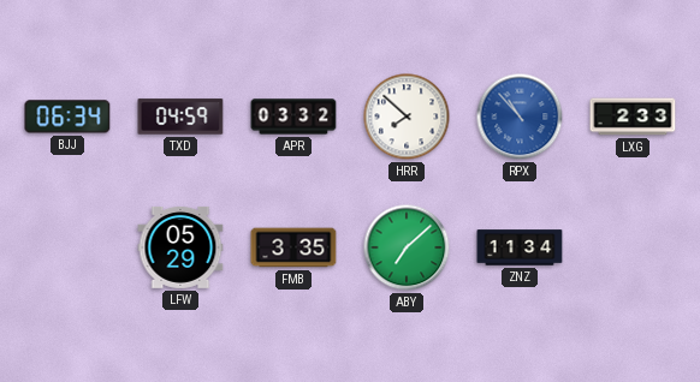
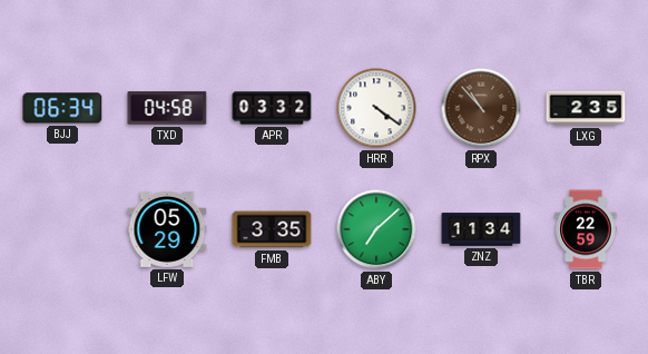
TXD: 04:59 -> 04:58
HRR: 7:52 -> 4:21
RPX dial: blue -> brown
LXG: 2:33 -> 2:35
TBR: none -> 22:59
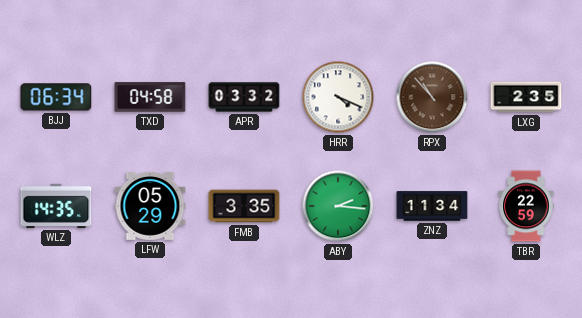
HRR: 4:21 -> 4:19
WLZ: none -> 14:35
ABY: 7:08 -> 2:16
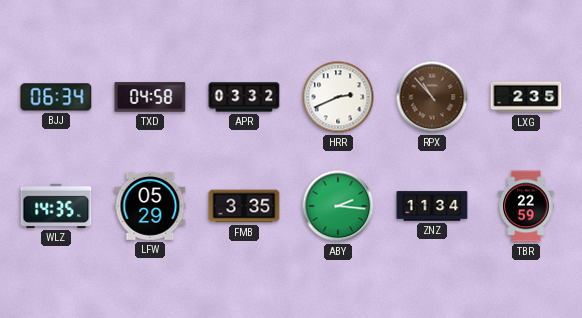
HRR: 4:19 -> 2:41
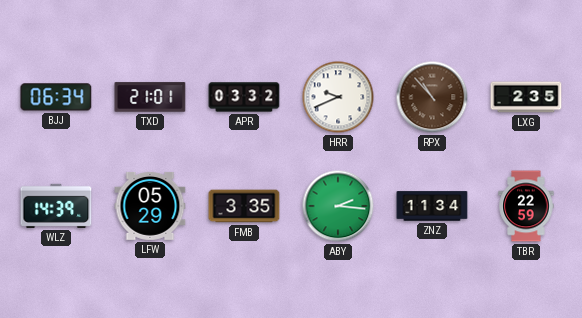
TXD: 04:58 -> 21:01
HRR: 2:41 -> 9:41
WLZ: 14:35 -> 14:39
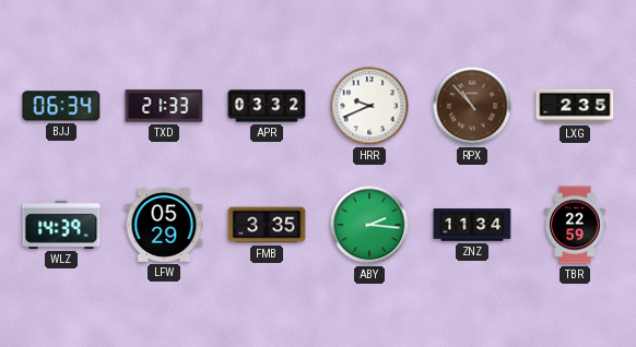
TXD: 21:01 -> 21:33
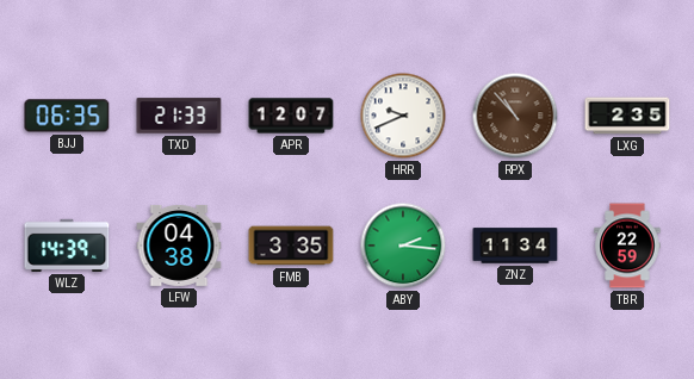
BJJ: 06:34 -> 06:35
APR: 03:32 -> 12:07
LFW: 05:29 -> 04:38
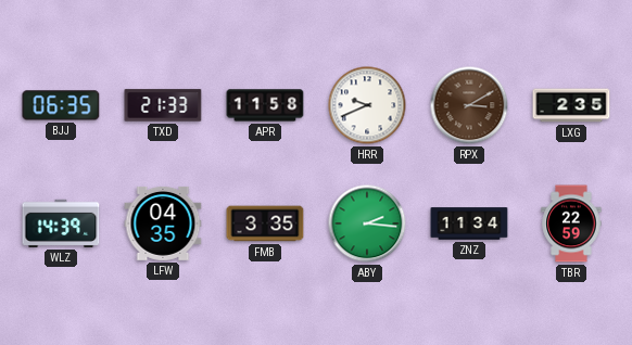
APR: 12:07 -> 11:58
RPX: 10:53 -> 3:10
LFW: 04:38 -> 04:35
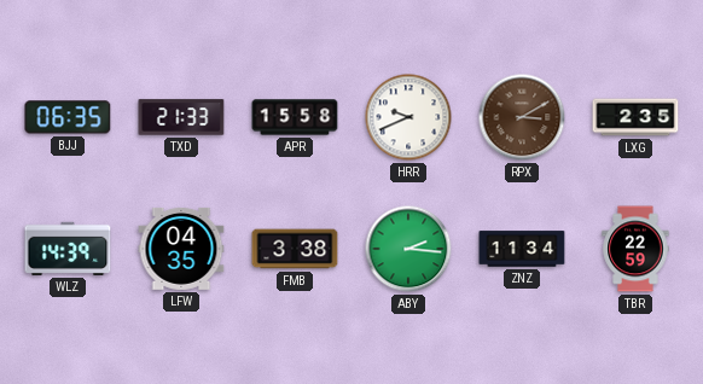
APR: 11:58 -> 15:58
FMB: 3:35 -> 3:38
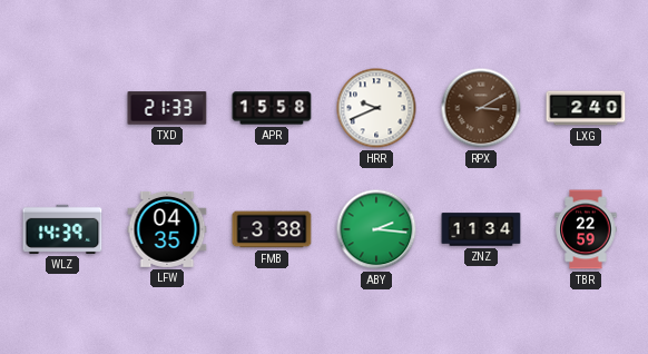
BJJ: 06:35 -> none
LXG: 2:35 -> 2:40
